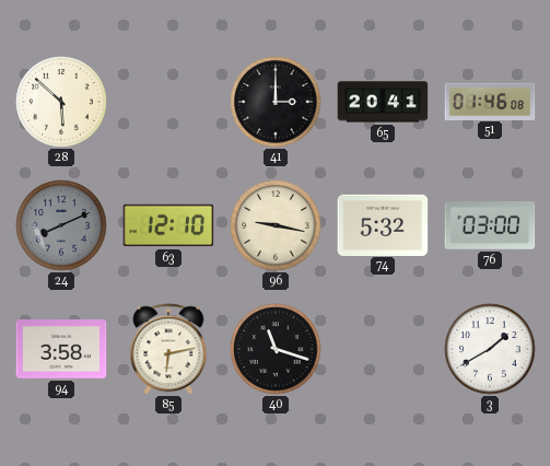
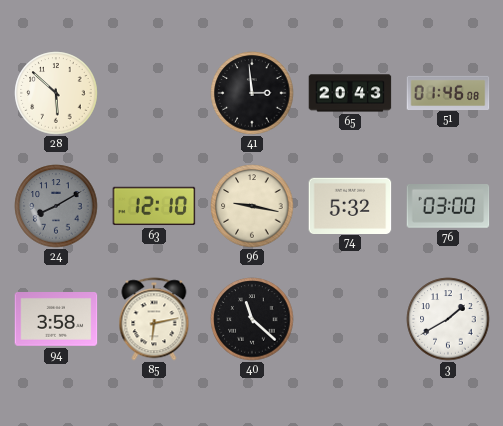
41: 3:00 -> 2:59
65: 20:41 -> 20:43
24: 8:11 -> 8:10
40: 11:18 -> 11:22
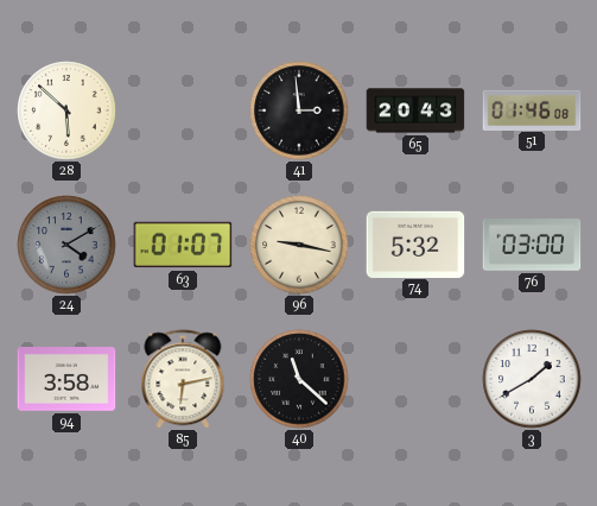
24: 8:10 -> 4:10
63: 12:10 -> 01:07
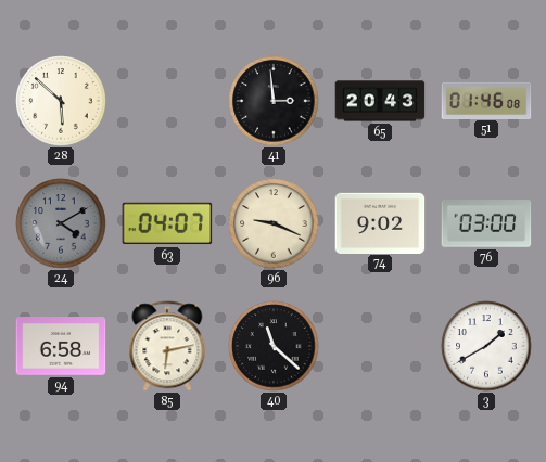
63: 01:07 -> 04:07
96: 9:17 -> 9:19
74: 5:32 -> 9:02
94: 3:58 -> 6:58
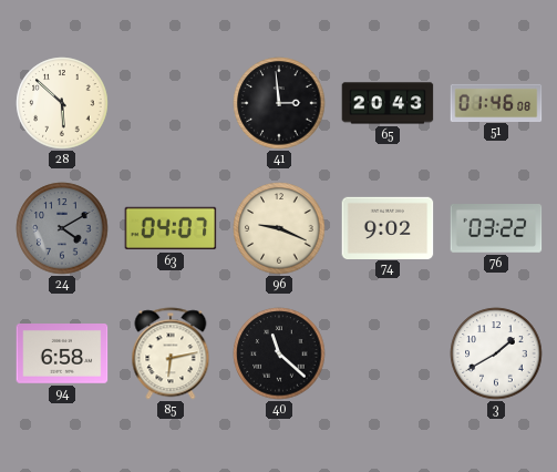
76: 03:00 -> 03:22
